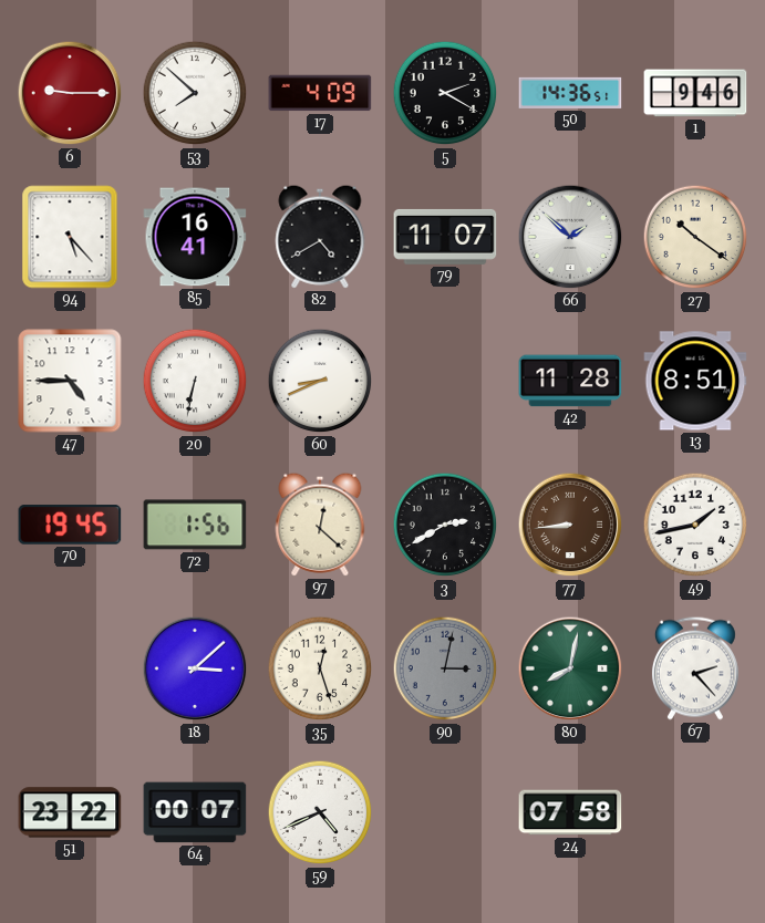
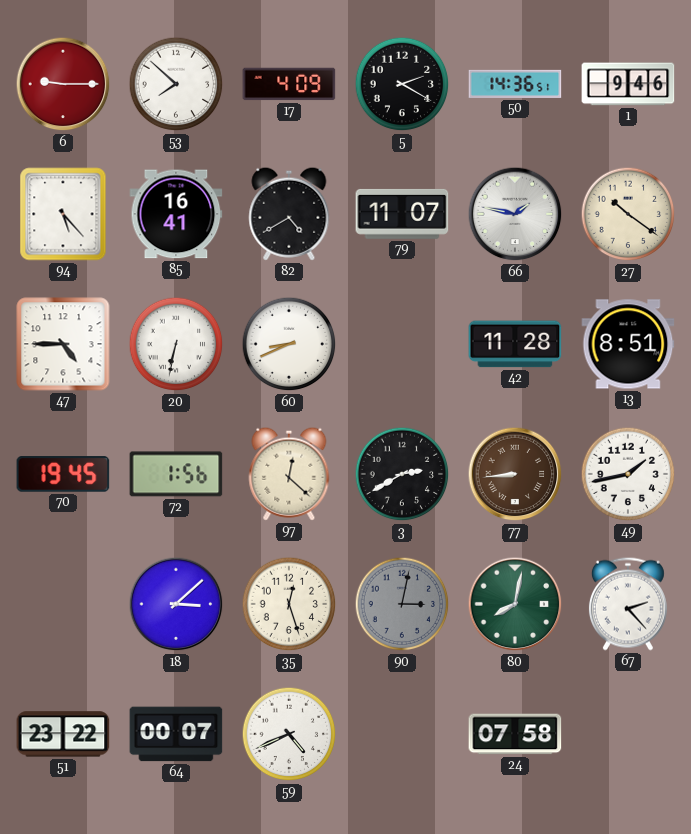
66: 1:52 -> 1:47
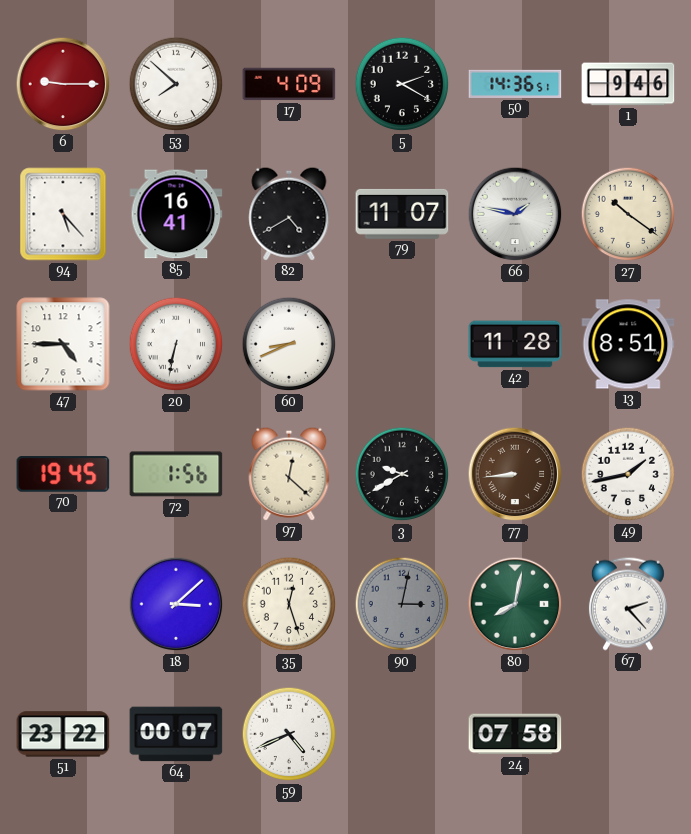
3: 2:40 -> 9:40
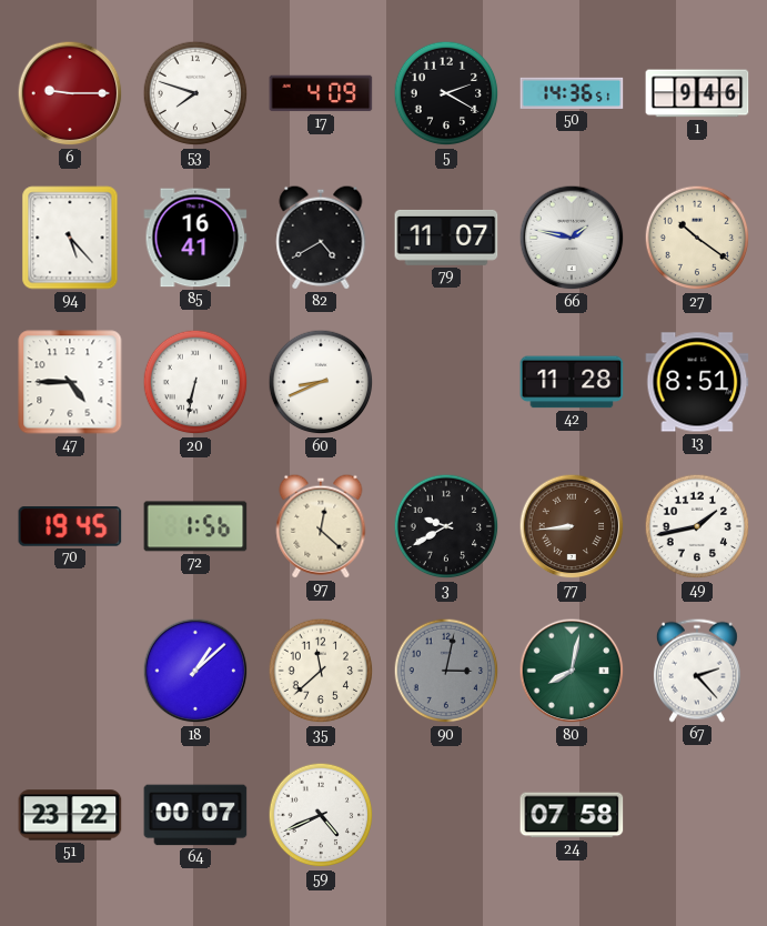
53: 7:52 -> 7:48
18: 3:08 -> 1:08
35: 12:27 -> 11:38
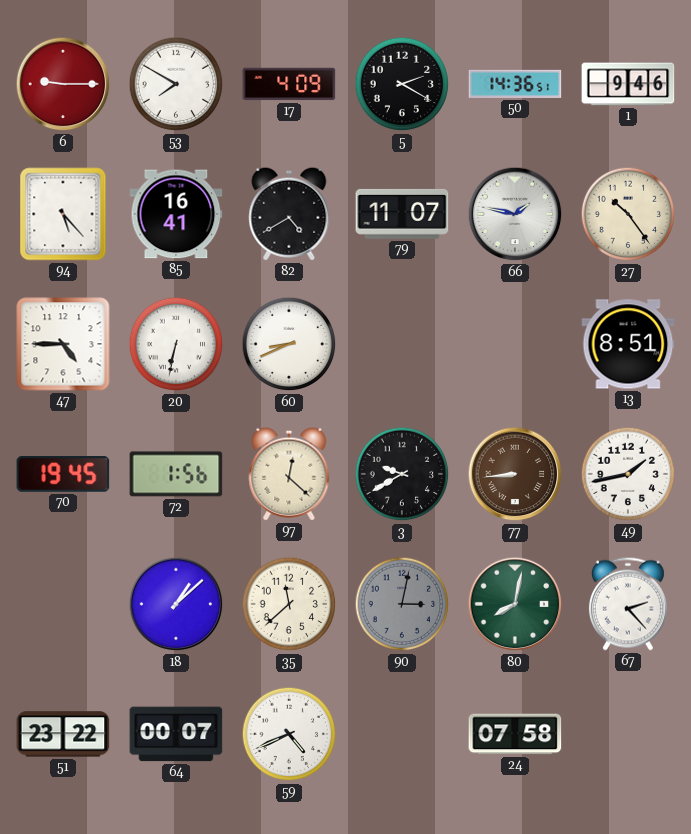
53: 7:48 -> 7:50
27: 10:21 -> 10:24
42: 11:28 -> none
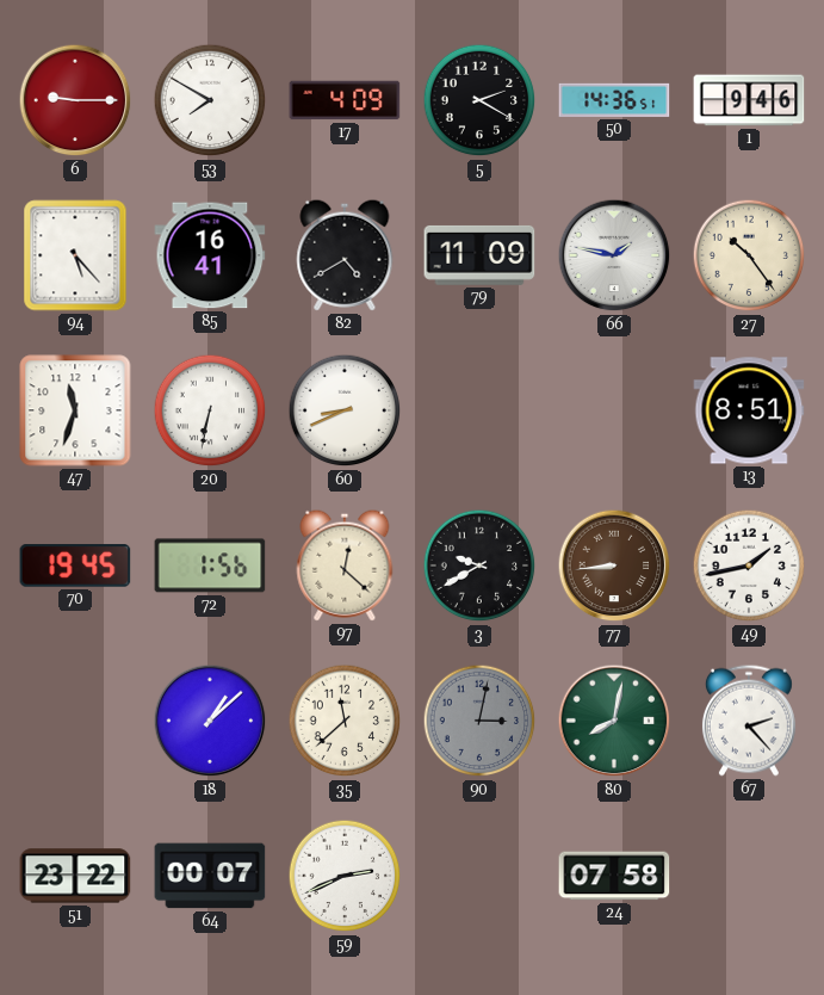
79: 11:07 -> 11:09
47: 4:45 -> 11:33
59: 4:41 -> 2:41
